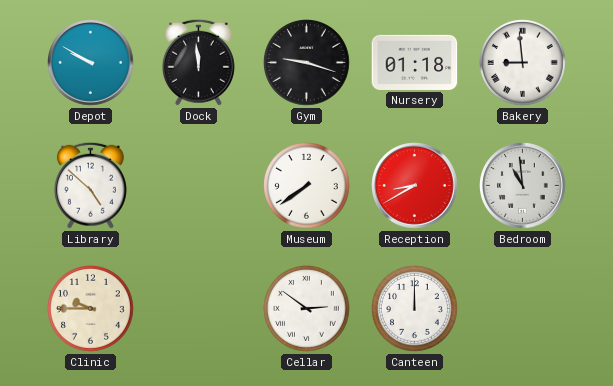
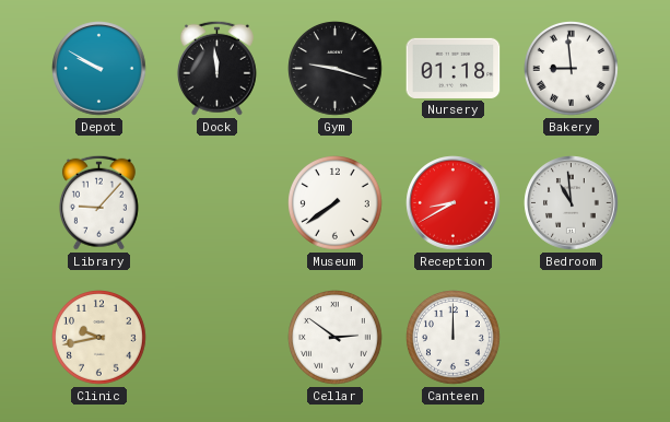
Library: 4:52 -> 9:07
Clinic: 9:45 -> 9:43
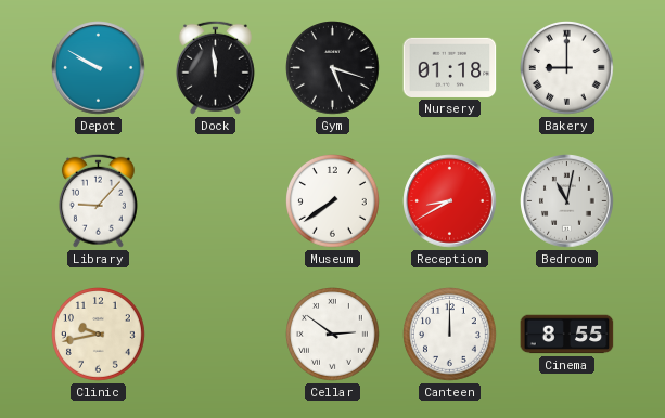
Gym: 9:18 -> 5:18
Bakery: 8:59 -> 9:00
Bedroom: 10:59 -> 11:02
Cinema: none -> 8:55
